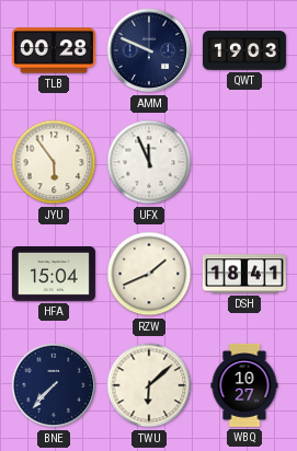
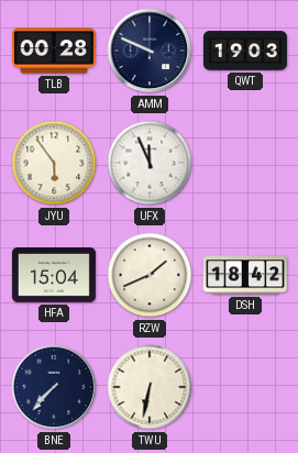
DSH: 18:41 -> 18:42
TWU: 6:08 -> 6:32
WBQ: 10:27 -> none
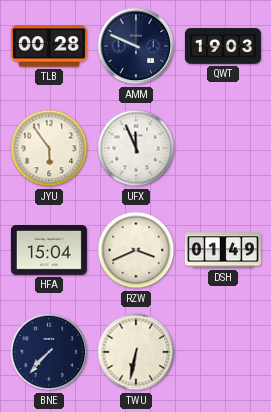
RZW: 1:41 -> 3:41
DSH: 18:42 -> 01:49
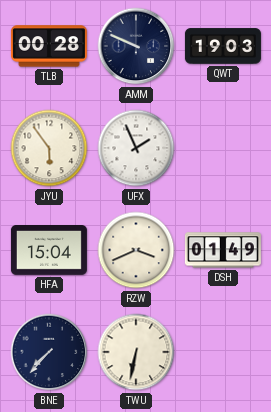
UFX: 11:56 -> 1:56
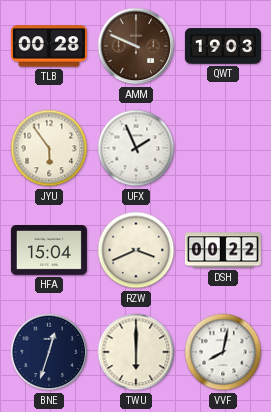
AMM dial: navy -> brown
DSH: 01:49 -> 00:22
BNE: 7:37 -> 12:33
TWU: 6:32 -> 6:00
VVF: none -> 8:02
